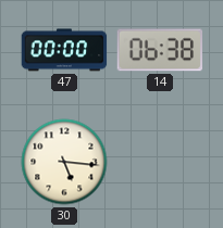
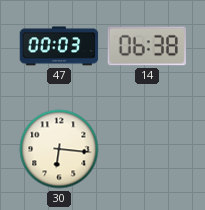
47: 00:00 -> 00:03
30: 5:16 -> 6:16
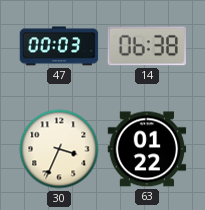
30: 6:16 -> 3:34
63: none -> 01:22
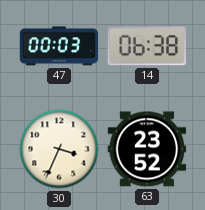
63: 01:22 -> 23:52
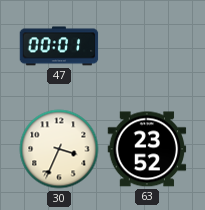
47: 00:03 -> 00:01
14: 06:38 -> none
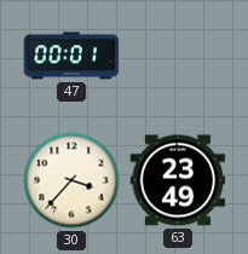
30: 3:34 -> 3:37
63: 23:52 -> 23:49
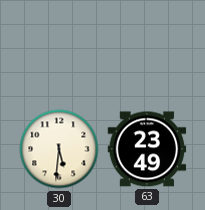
47: 00:01 -> none
30: 3:37 -> 5:31
